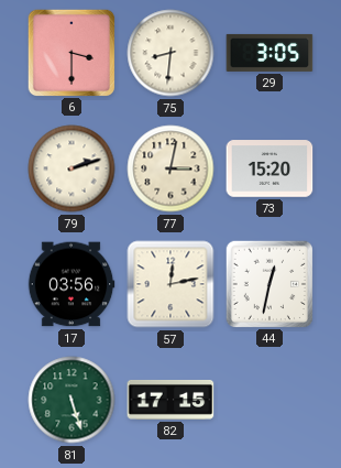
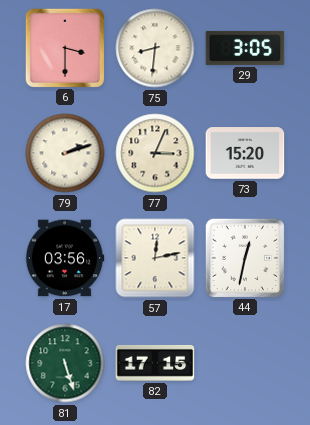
77: 3:02 -> 3:04
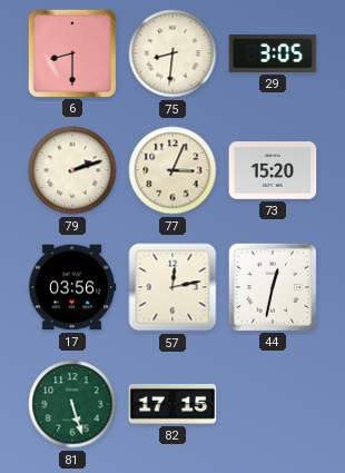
6: 3:30 -> 8:30
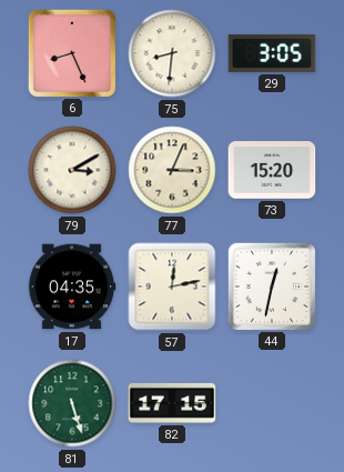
6: 8:30 -> 8:26
79: 2:12 -> 3:10
17: 03:56 -> 04:35
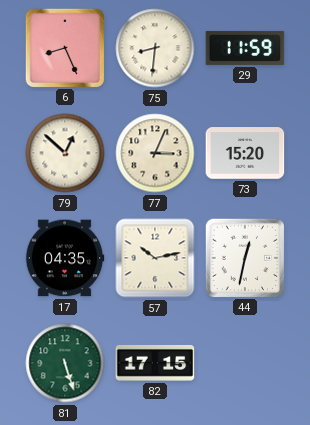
29: 3:05 -> 11:59
79: 3:10 -> 12:52
57: 12:13 -> 10:13
